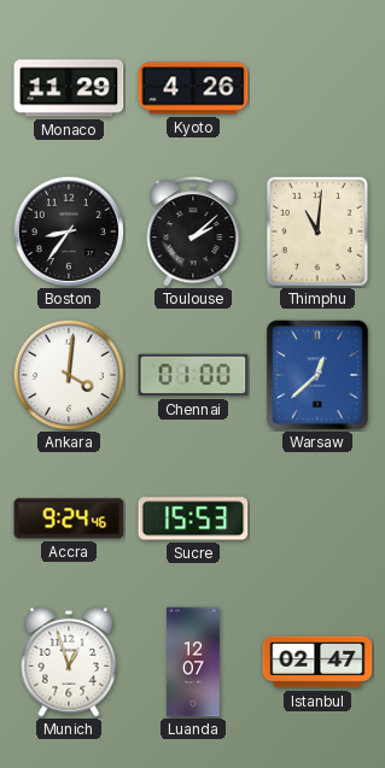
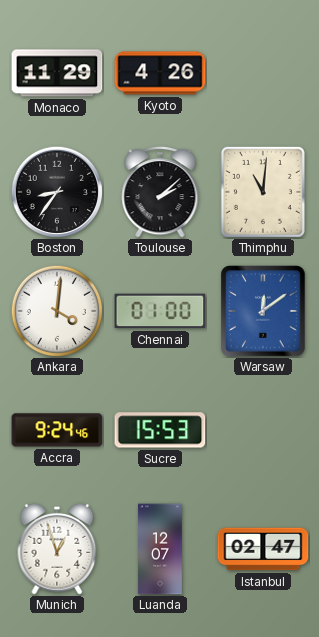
Warsaw: 12:38 -> 12:09
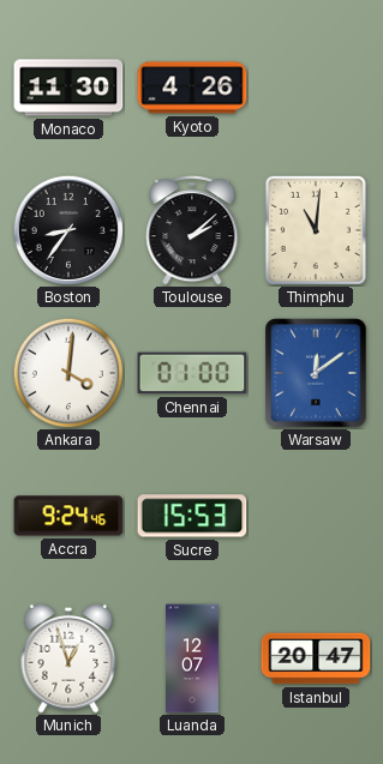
Monaco: 11:29 -> 11:30
Istanbul: 02:47 -> 20:47
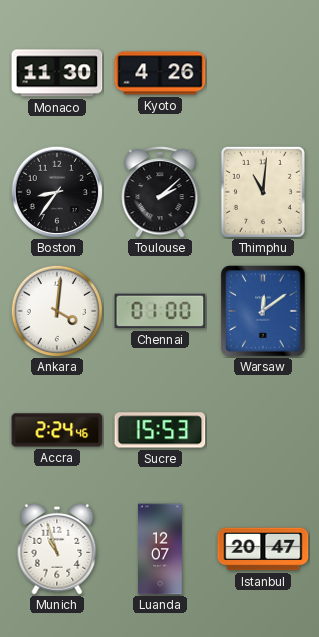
Accra: 9:24 -> 2:24
Munich: 12:57 -> 10:57
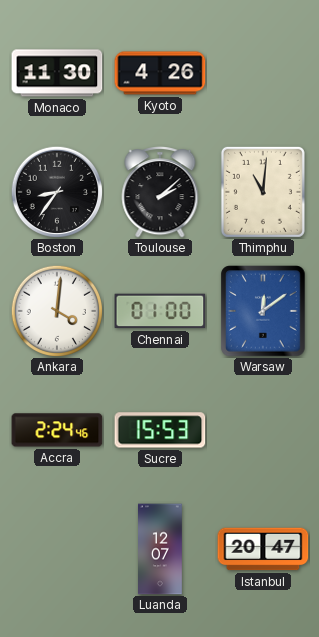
Munich: 10:57 -> none
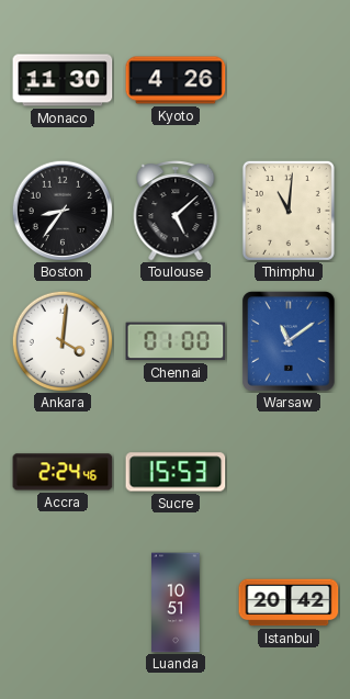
Toulouse: 2:08 -> 5:08
Warsaw: 12:09 -> 11:09
Luanda: 12:07 -> 10:51
Istanbul: 20:47 -> 20:42
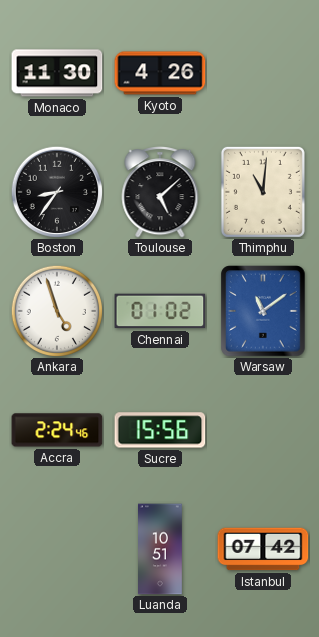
Ankara: 4:01 -> 4:57
Chennai: 01:00 -> 01:02
Sucre: 15:53 -> 15:56
Istanbul: 20:42 -> 07:42
